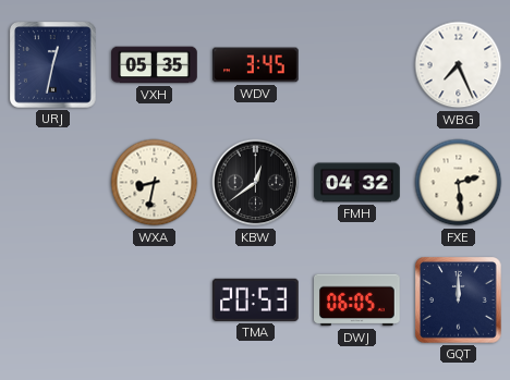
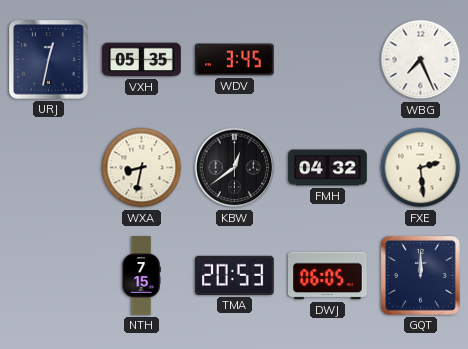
NTH: none -> 7:15
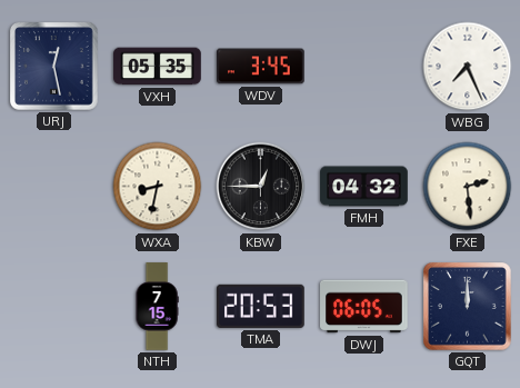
URJ: 12:32 -> 12:28
KBW: 12:39 -> 12:45
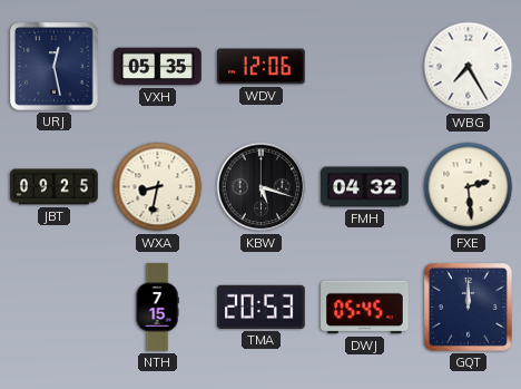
WDV: 3:45 -> 12:06
WBG: 7:26 -> 7:25
JBT: none -> 09:25
KBW: 12:45 -> 5:18
DWJ: 06:05 -> 05:45
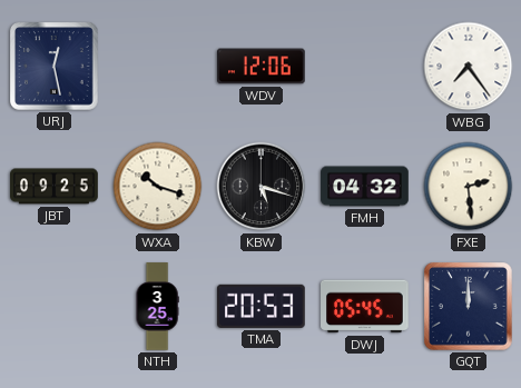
VXH: 05:35 -> none
WBG: 7:25 -> 7:24
WXA: 8:32 -> 10:18
NTH: 7:15 -> 3:25
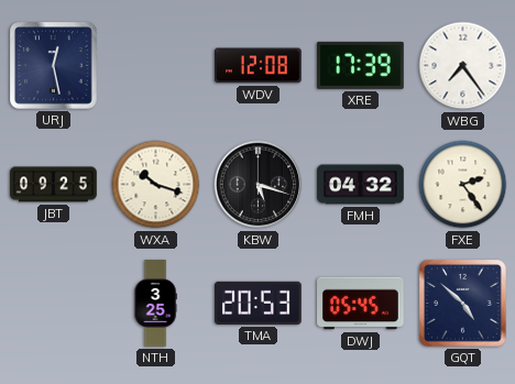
WDV: 12:06 -> 12:08
XRE: none -> 17:39
FXE: 2:29 -> 2:24
GQT: 12:00 -> 4:52
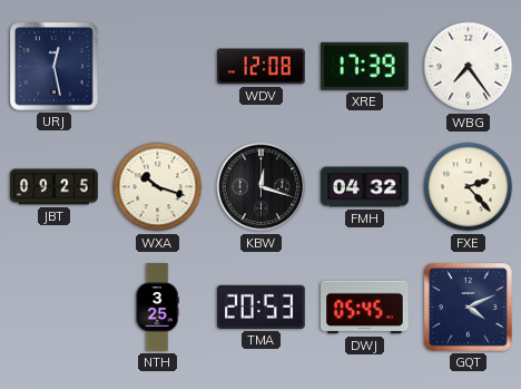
KBW: 5:18 -> 12:18
FXE: 2:24 -> 2:23
GQT: 4:52 -> 4:11
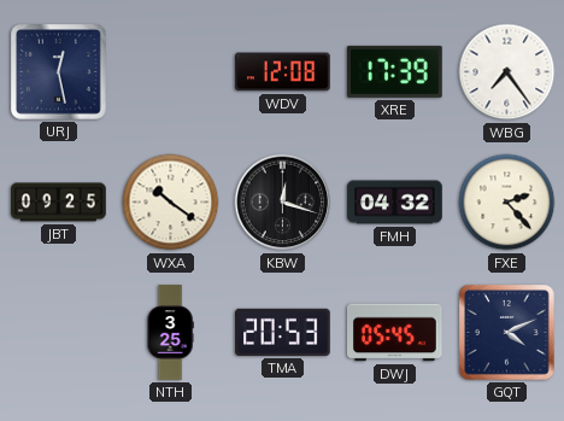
WXA: 10:18 -> 10:21
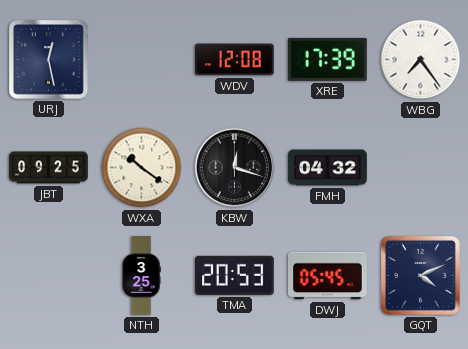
FXE: 2:23 -> none
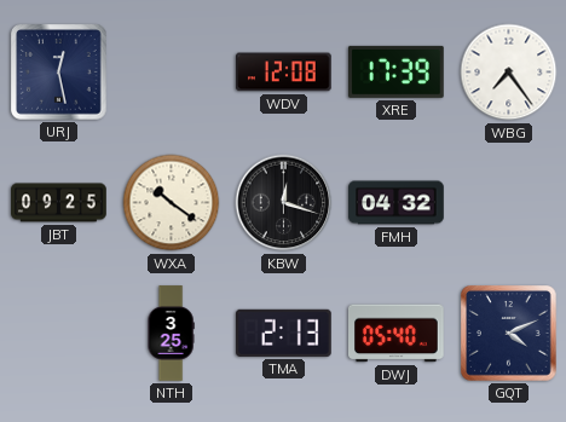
TMA: 20:53 -> 2:13
DWJ: 05:45 -> 05:40
